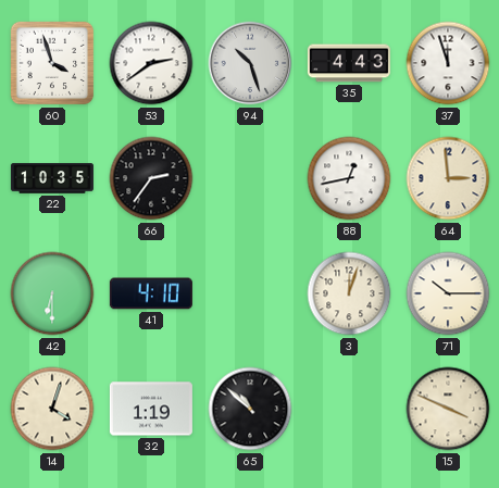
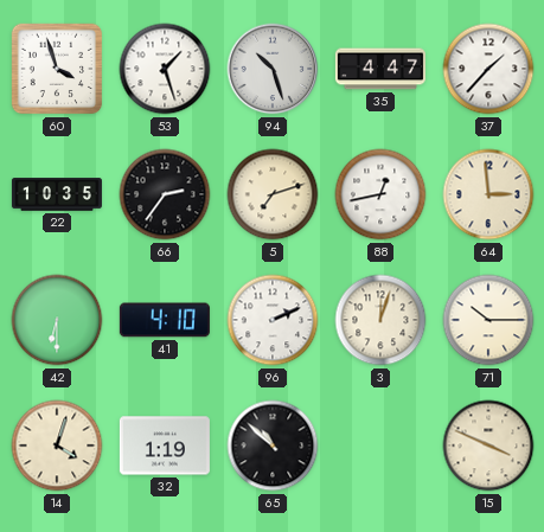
53: 2:39 -> 1:27
35: 4:43 -> 4:47
37: 11:57 -> 1:37
5: none -> 7:12
96: none -> 2:11
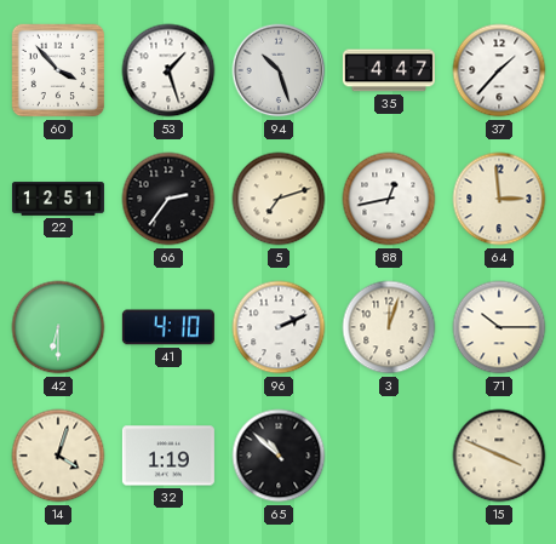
60: 3:57 -> 3:53
22: 10:35 -> 12:51
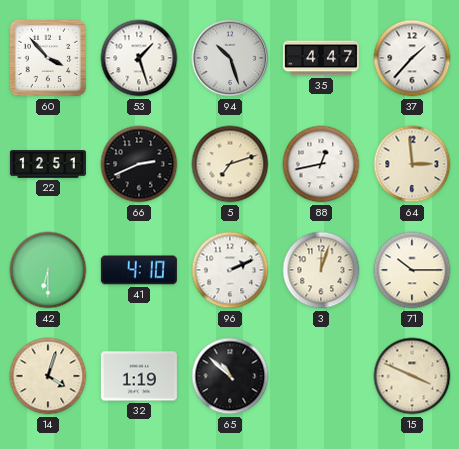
66: 2:36 -> 2:41
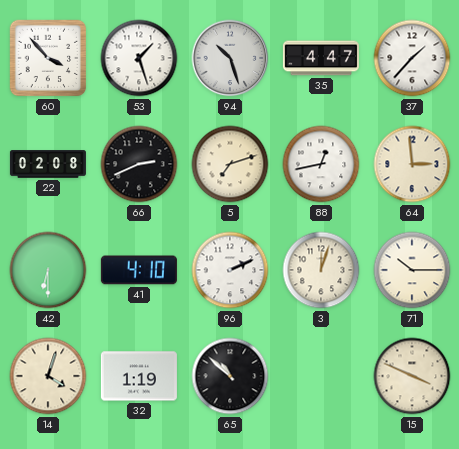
22: 12:51 -> 02:08
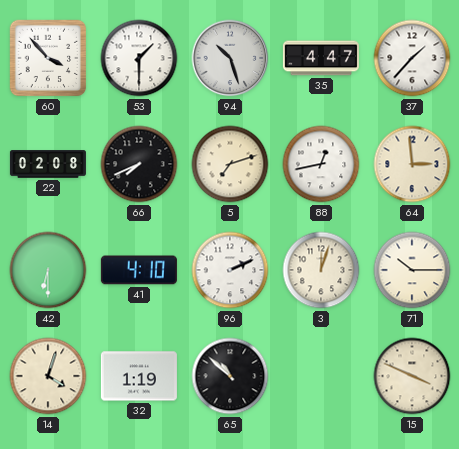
53: 1:27 -> 1:30
66: 2:41 -> 7:41
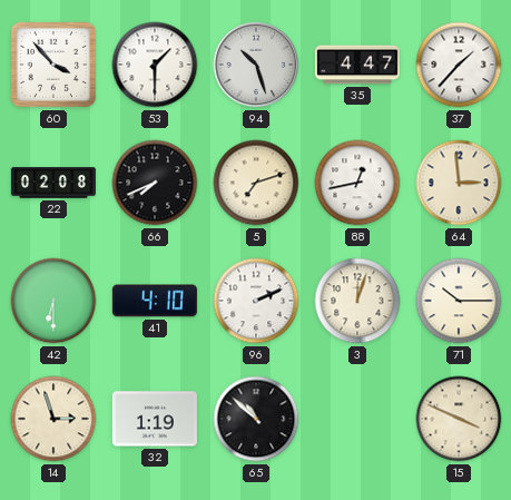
14: 4:03 -> 2:57
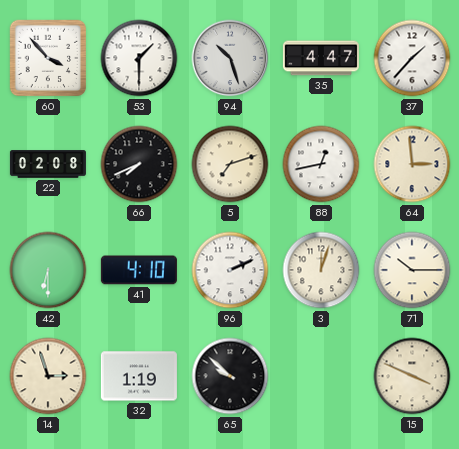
65: 10:52 -> 9:52
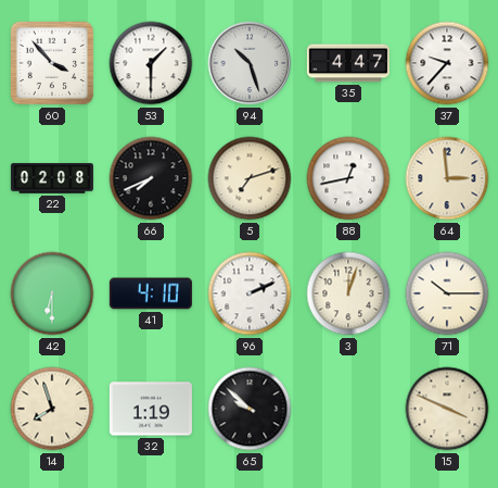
37: 1:37 -> 9:37
14: 2:57 -> 7:57
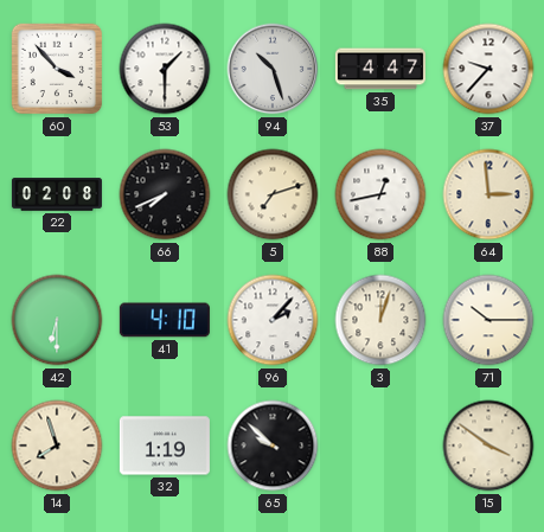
96: 2:11 -> 2:07
15: 3:49 -> 3:51
